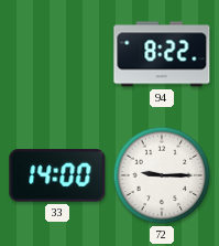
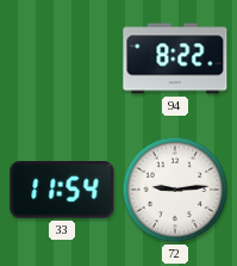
33: 14:00 -> 11:54
72: 9:15 -> 9:14
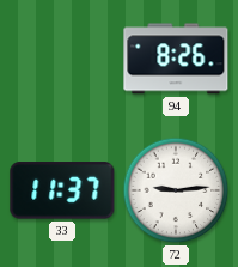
94: 8:22 -> 8:26
33: 11:54 -> 11:37
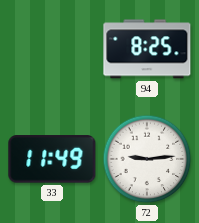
94: 8:26 -> 8:25
33: 11:37 -> 11:49
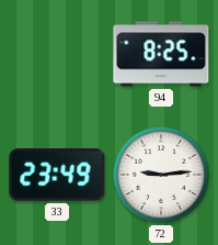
33: 11:49 -> 23:49
